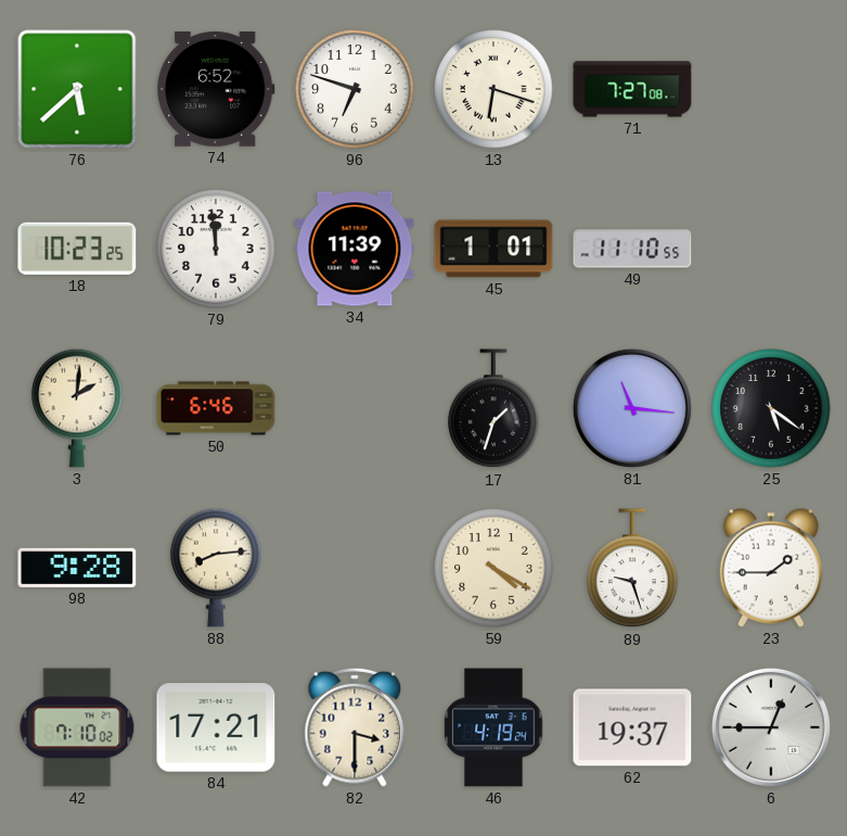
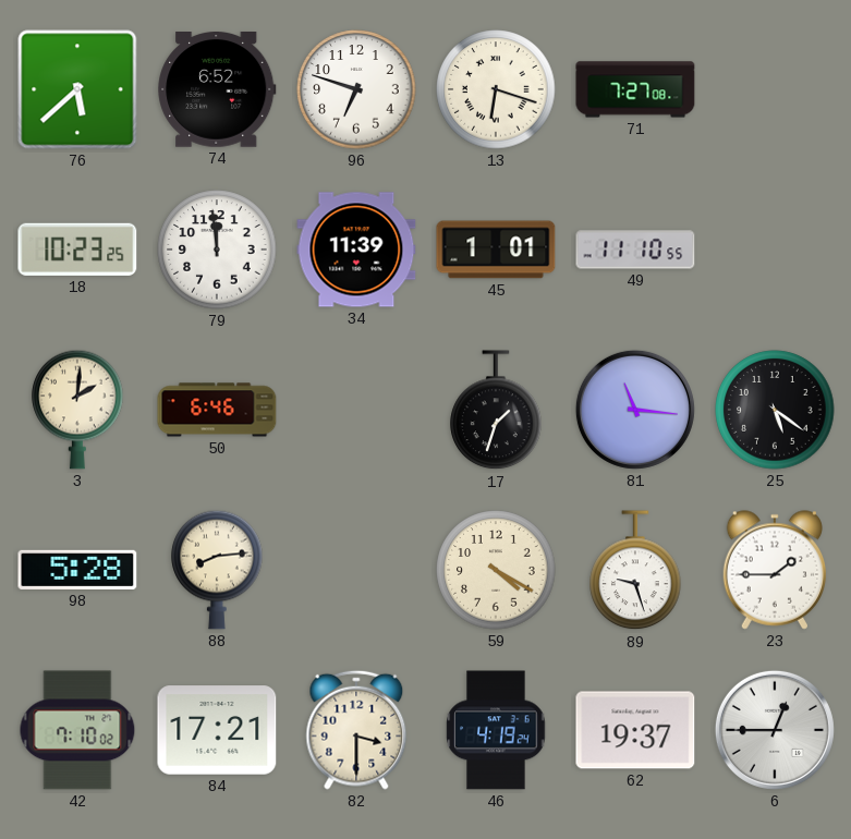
98: 9:28 -> 5:28
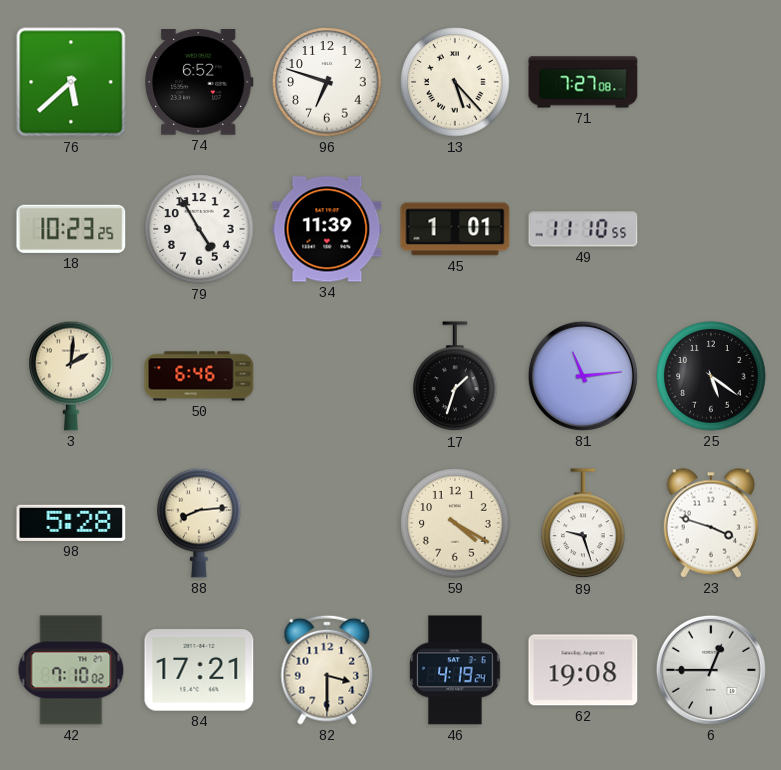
13: 6:18 -> 5:23
79: 11:59 -> 4:55
81: 11:16 -> 11:14
23: 1:45 -> 3:48
62: 19:37 -> 19:08
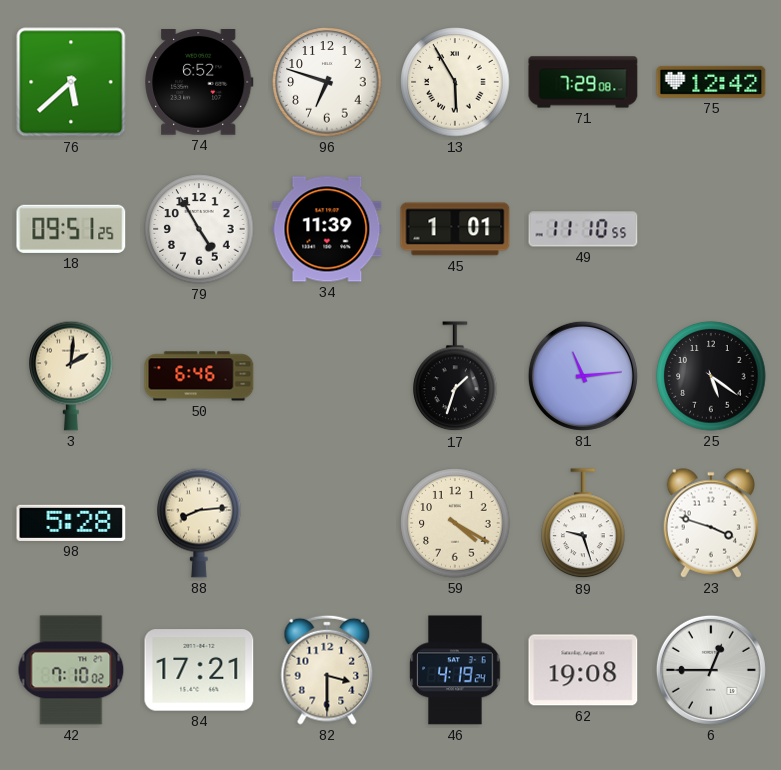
13: 5:23 -> 5:55
71: 7:27 -> 7:29
75: none -> 12:42
18: 10:23 -> 09:51
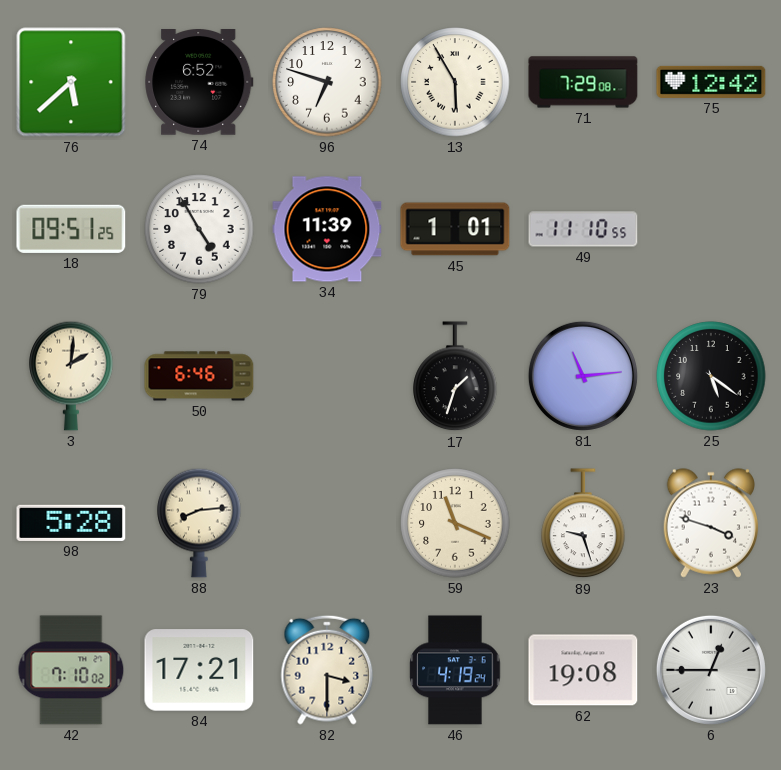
59: 4:20 -> 11:19
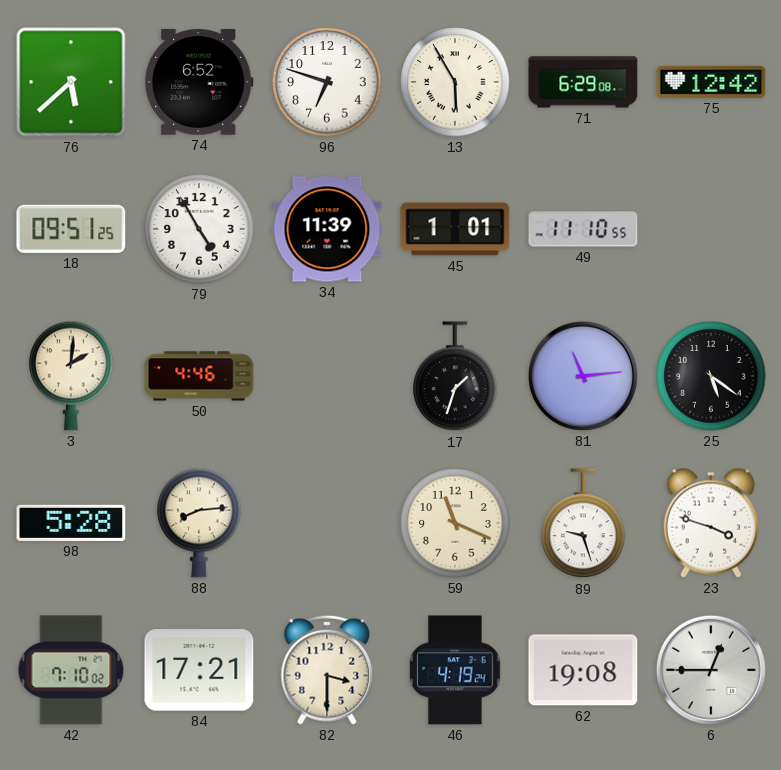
71: 7:29 -> 6:29
50: 6:46 -> 4:46
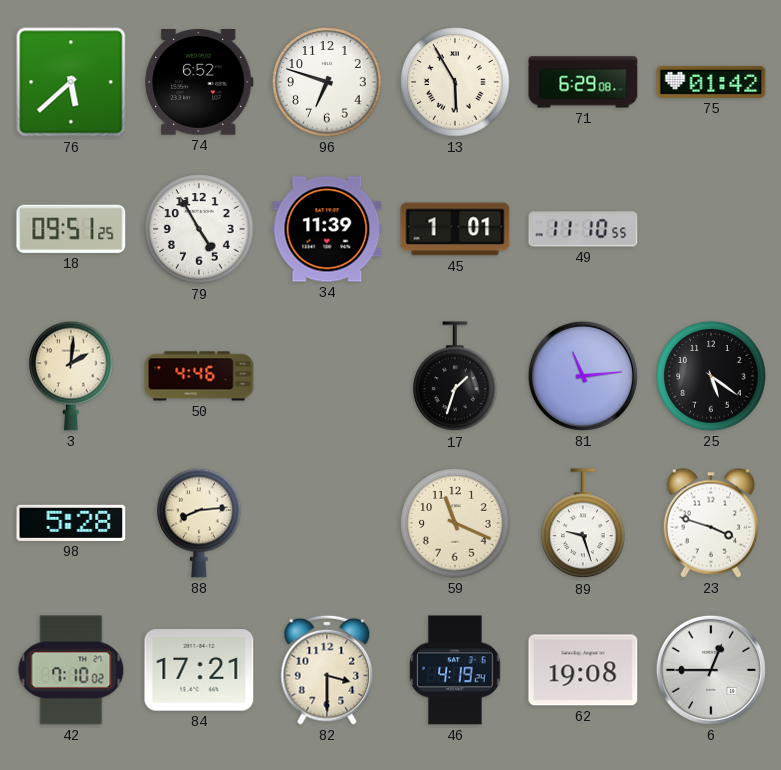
75: 12:42 -> 01:42
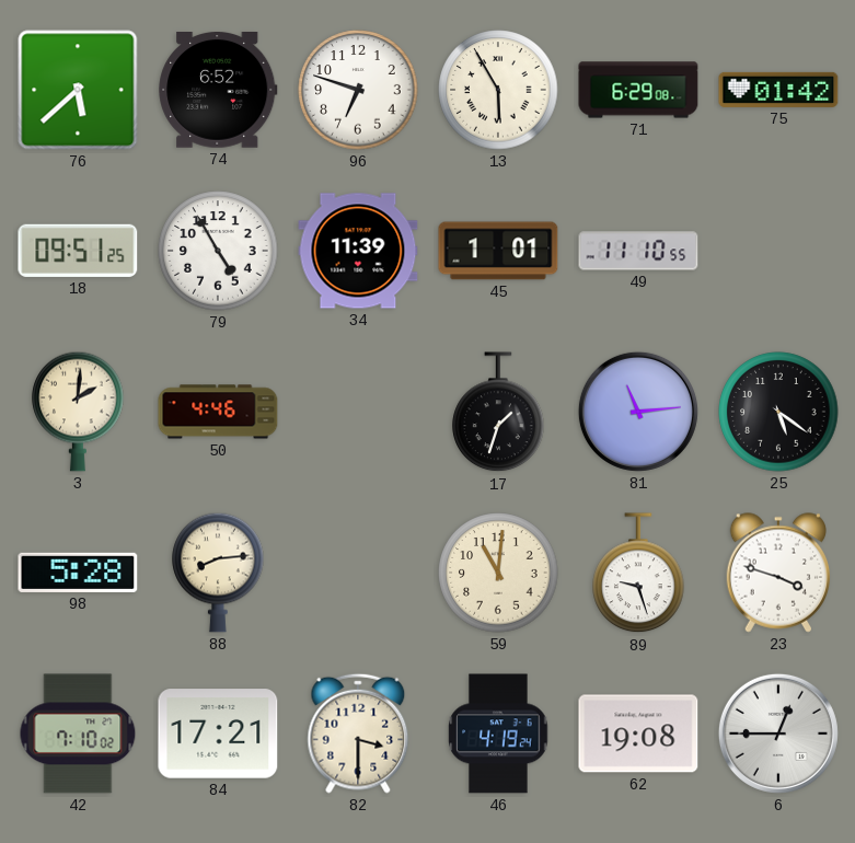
59: 11:19 -> 11:01
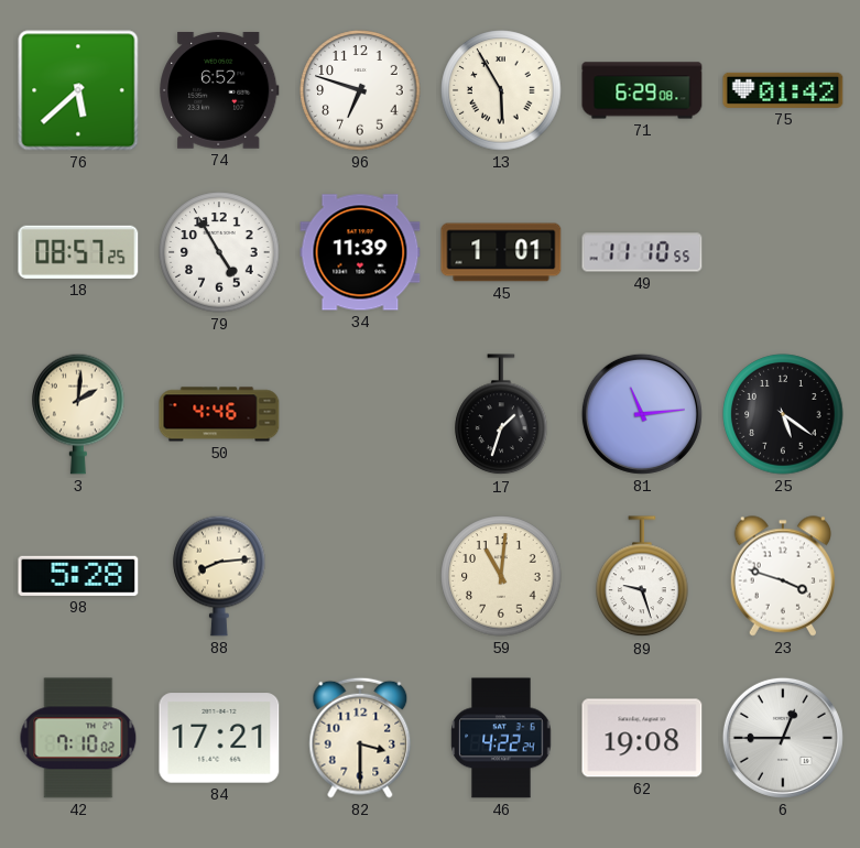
18: 09:51 -> 08:57
46: 4:19 -> 4:22
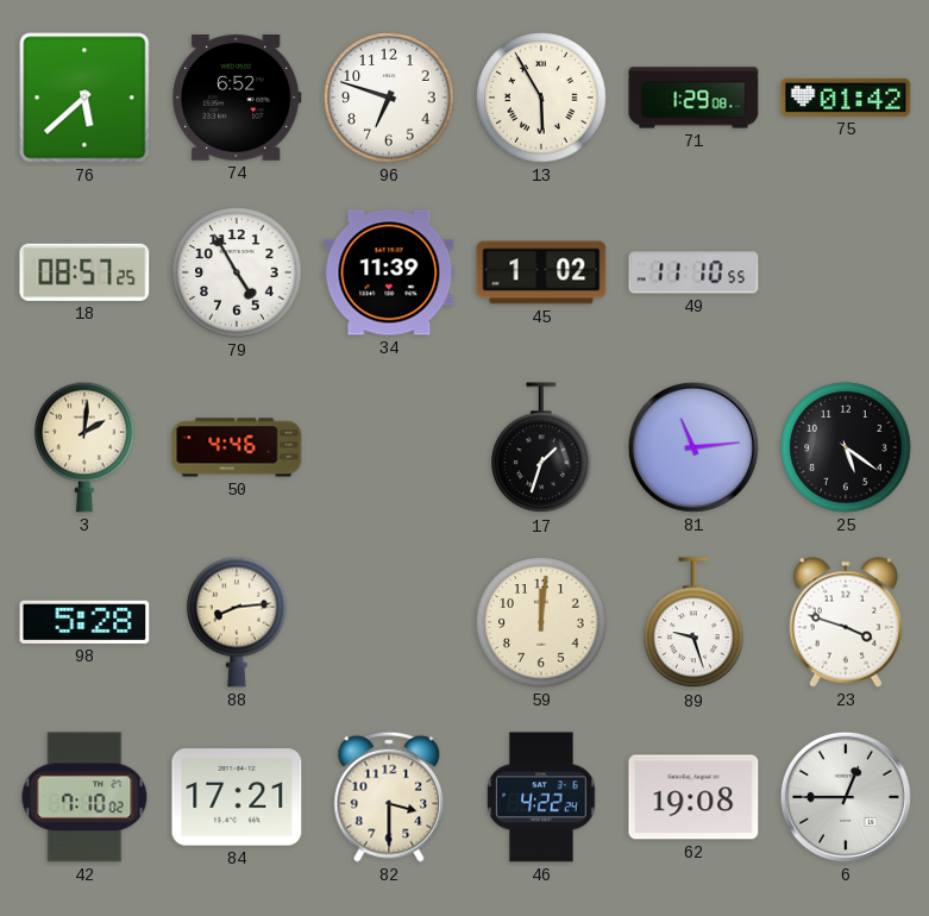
71: 6:29 -> 1:29
45: 1:01 -> 1:02
59: 11:01 -> 12:01
